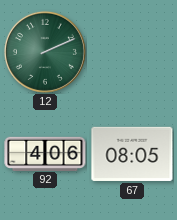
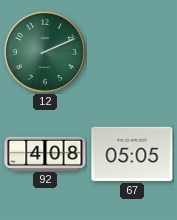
92: 4:06 -> 4:08
67: 08:05 -> 05:05
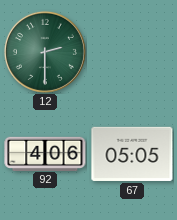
12: 2:11 -> 2:30
92: 4:08 -> 4:06
